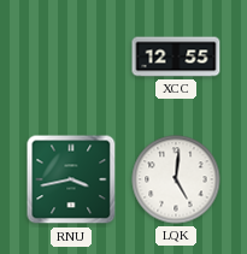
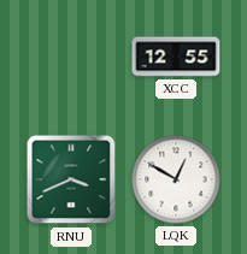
RNU: 3:43 -> 3:41
LQK: 5:01 -> 12:50
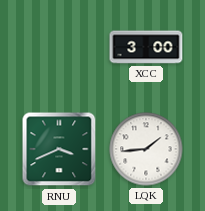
XCC: 12:55 -> 3:00
LQK: 12:50 -> 1:44
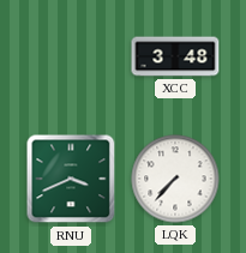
XCC: 3:00 -> 3:48
LQK: 1:44 -> 7:37
